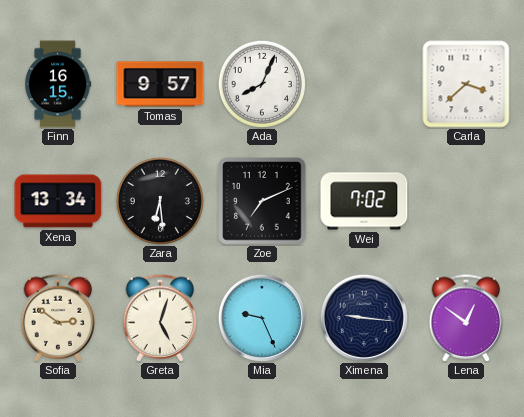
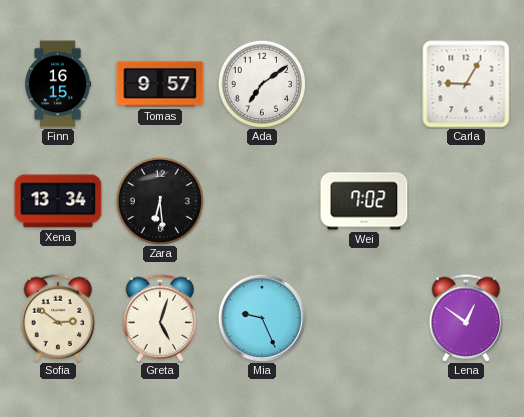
Ada: 8:04 -> 7:09
Carla: 3:38 -> 9:05
Zoe: 7:11 -> none
Ximena: 9:16 -> none
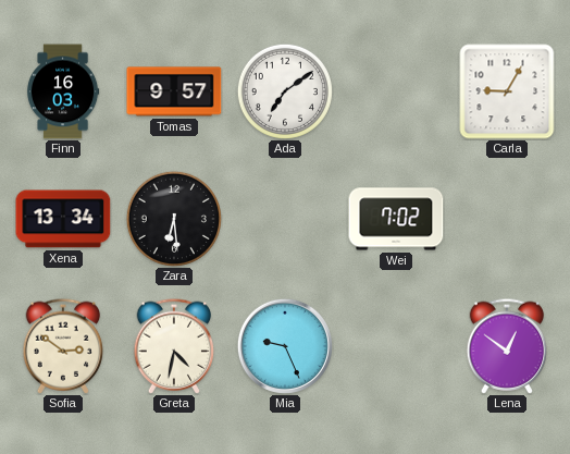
Finn: 16:15 -> 16:03
Greta: 5:03 -> 4:32
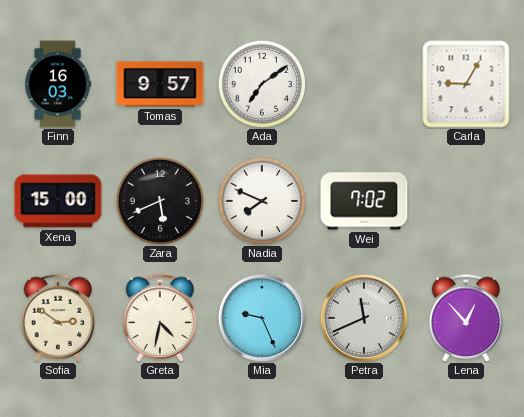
Xena: 13:34 -> 15:00
Zara: 6:29 -> 5:41
Nadia: none -> 7:49
Petra: none -> 11:41
Lena: 12:51 -> 12:53
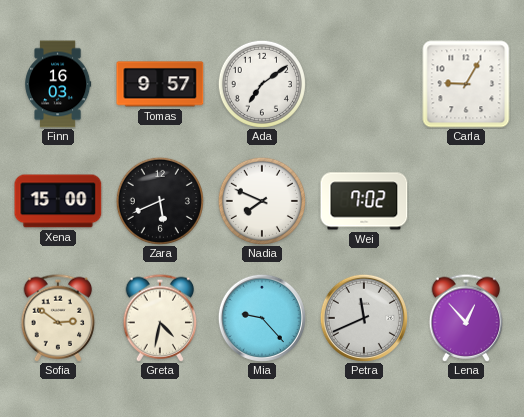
Mia: 9:26 -> 9:23
